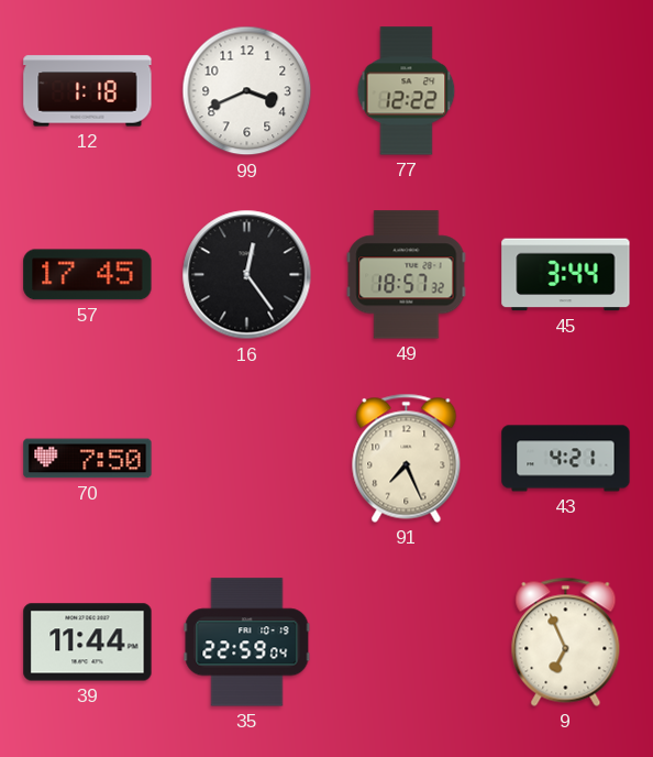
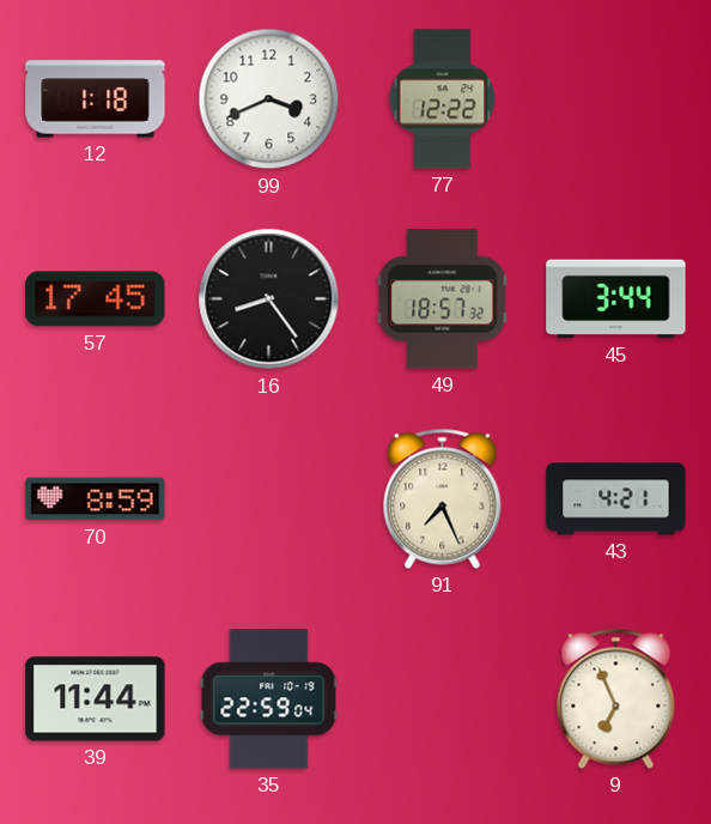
16: 12:24 -> 8:24
70: 7:50 -> 8:59
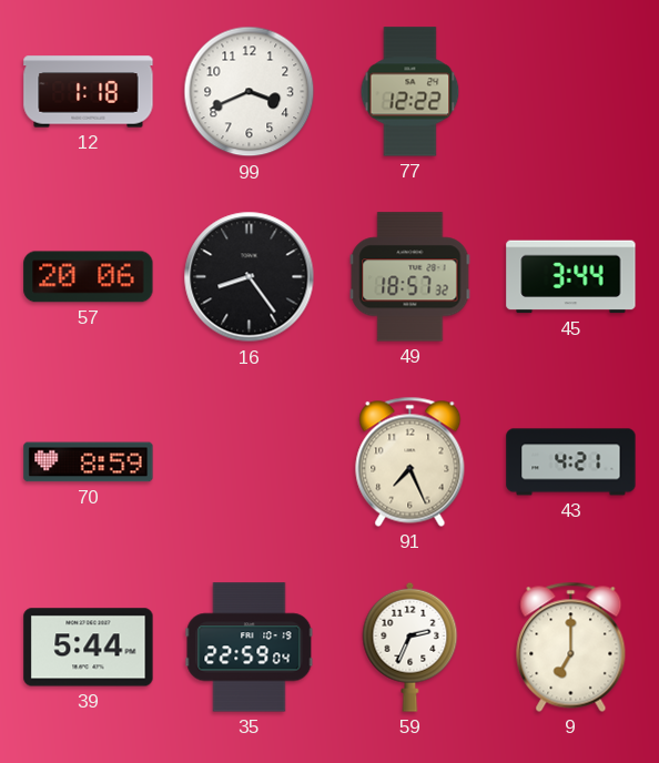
57: 17:45 -> 20:06
39: 11:44 -> 5:44
59: none -> 2:34
9: 6:56 -> 7:00
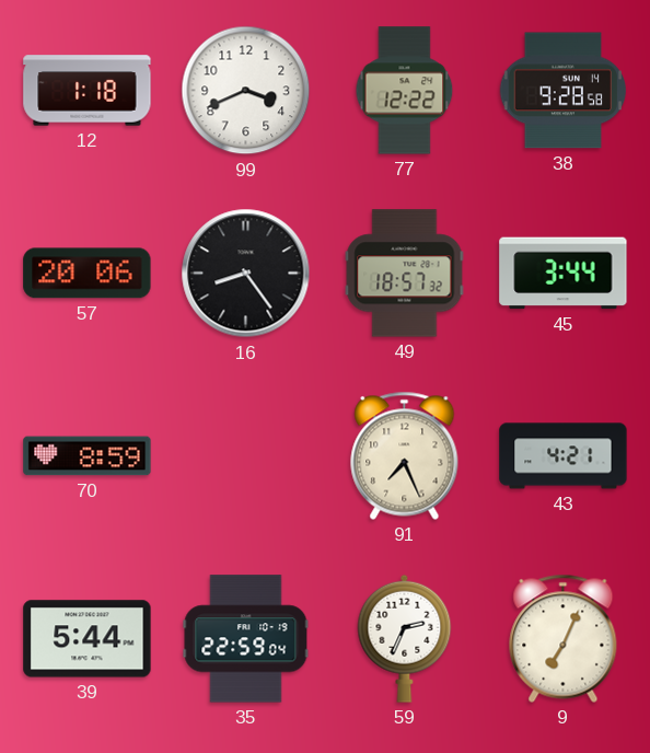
38: none -> 9:28
9: 7:00 -> 7:04
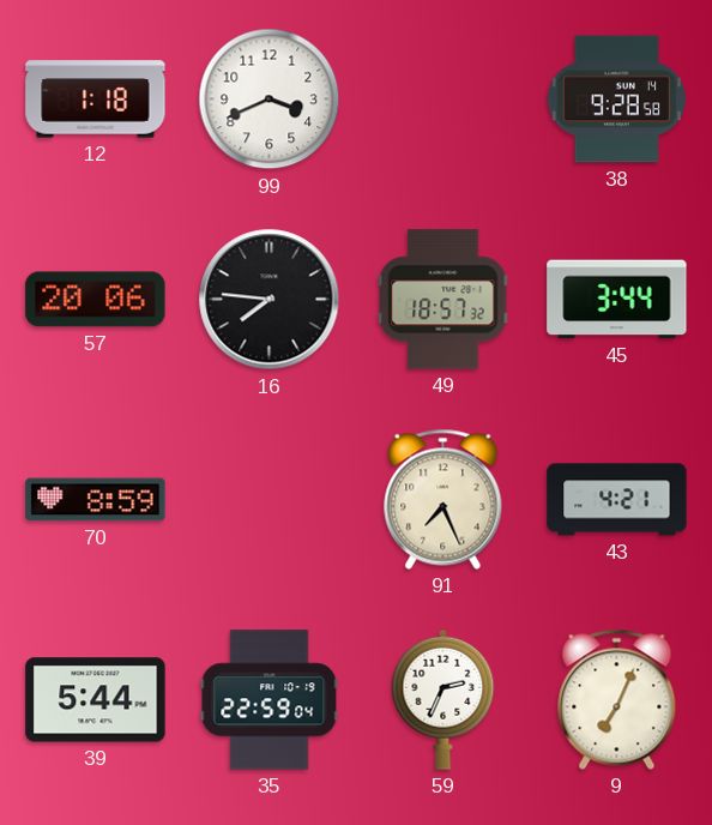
77: 12:22 -> none
16: 8:24 -> 7:46
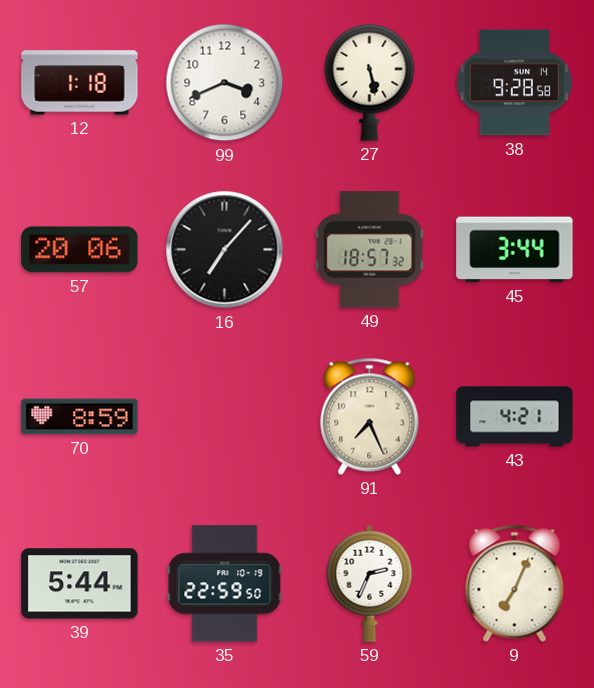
27: none -> 5:28
16: 7:46 -> 7:07
35: 22:59:04 -> 22:59:50
